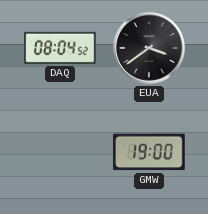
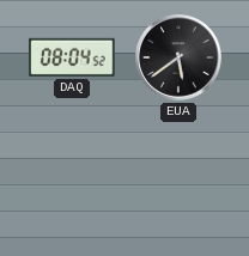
EUA: 3:39 -> 5:39
GMW: 19:00 -> none
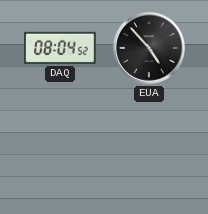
EUA: 5:39 -> 4:53
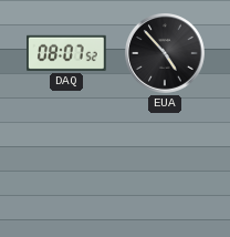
DAQ: 08:04 -> 08:07
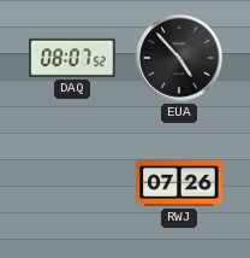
RWJ: none -> 07:26
